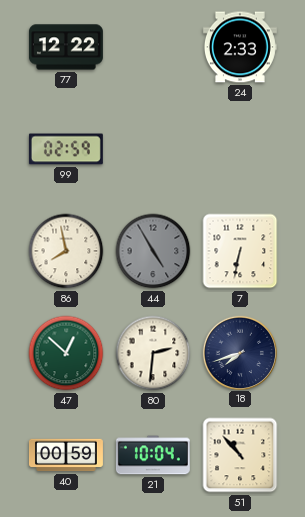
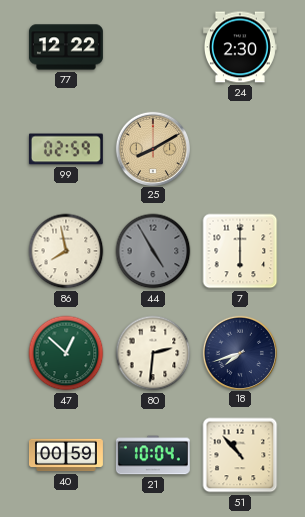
24: 2:33 -> 2:30
25: none -> 8:10
7: 6:32 -> 6:00
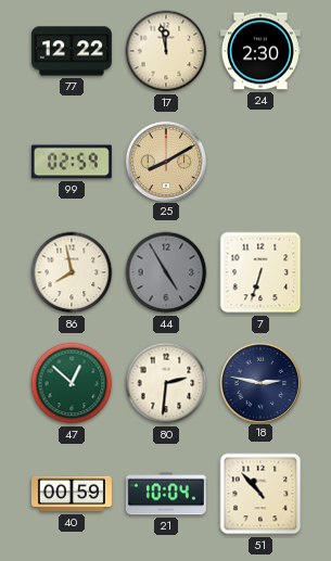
17: none -> 11:58
7: 6:00 -> 6:33
18: 7:42 -> 2:47
